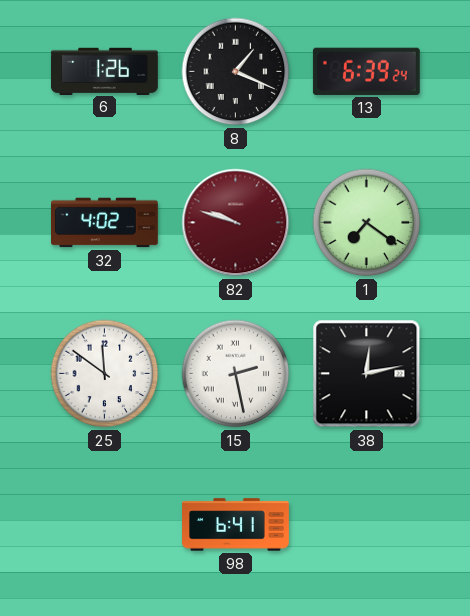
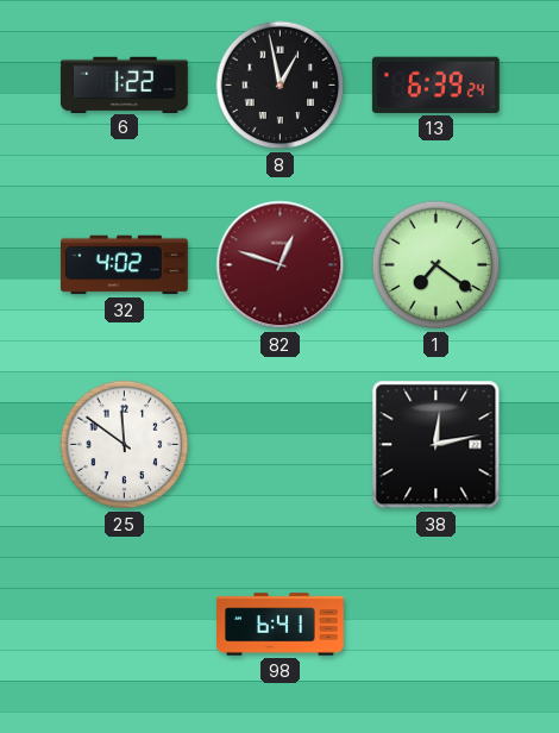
6: 1:26 -> 1:22
8: 1:19 -> 12:58
82: 9:48 -> 12:48
15: 2:28 -> none
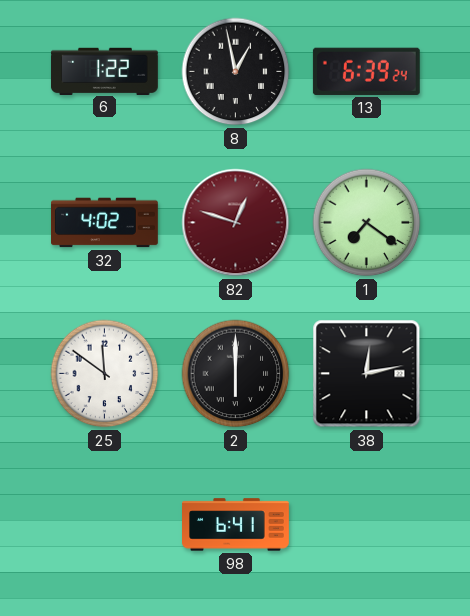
2: none -> 6:00
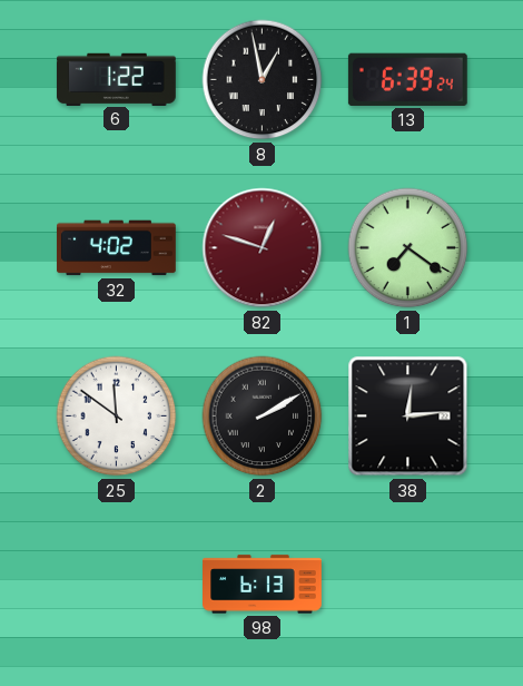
2: 6:00 -> 2:10
38: 12:13 -> 12:14
98: 6:41 -> 6:13
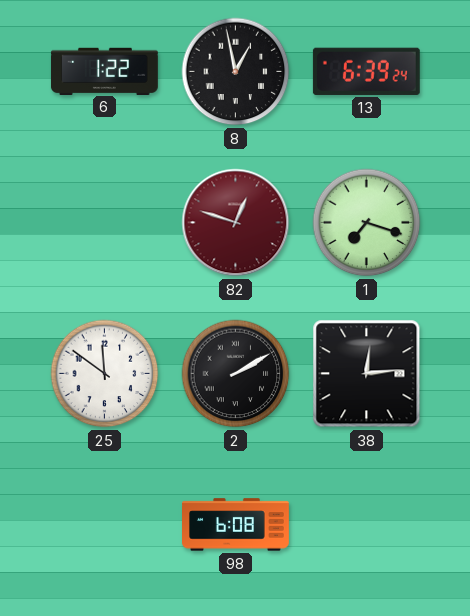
32: 4:02 -> none
1: 7:21 -> 7:18
98: 6:13 -> 6:08
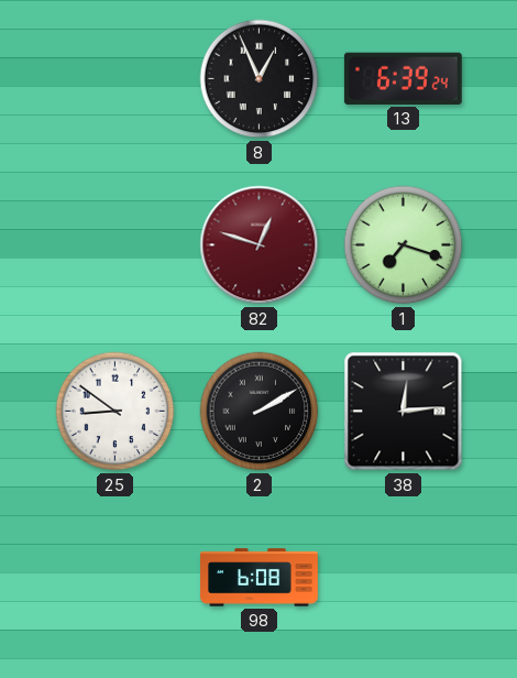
6: 1:22 -> none
8: 12:58 -> 12:56
25: 11:51 -> 8:51
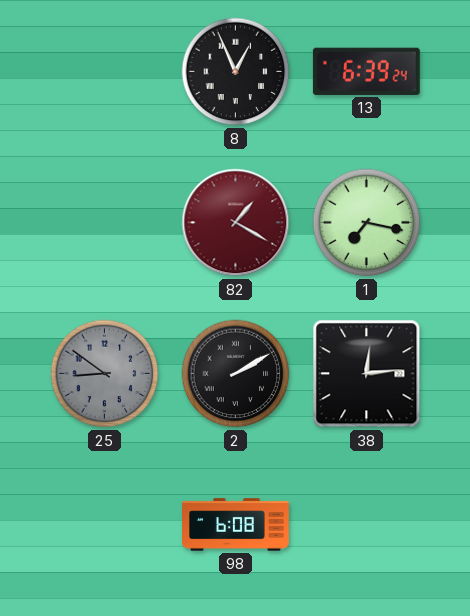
82: 12:48 -> 1:20
1: 7:18 -> 7:17
25 dial: white -> grey
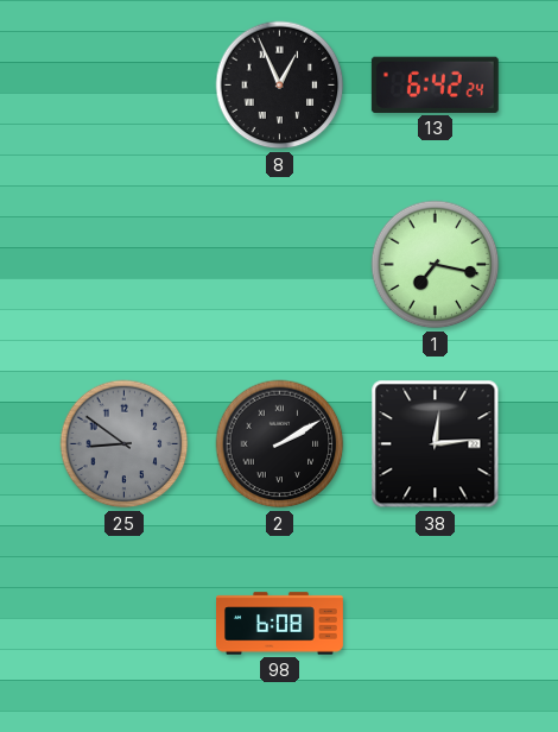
13: 6:39 -> 6:42
82: 1:20 -> none
